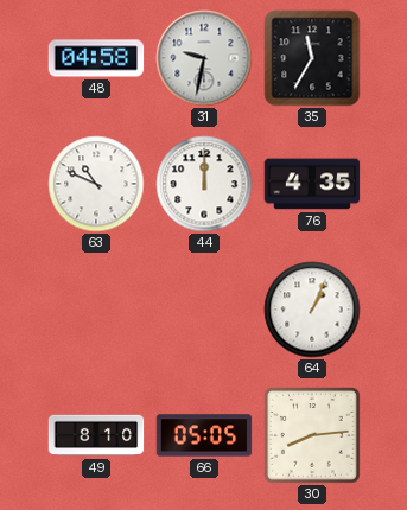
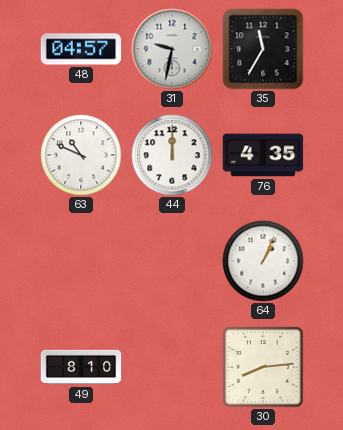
48: 04:58 -> 04:57
66: 05:05 -> none
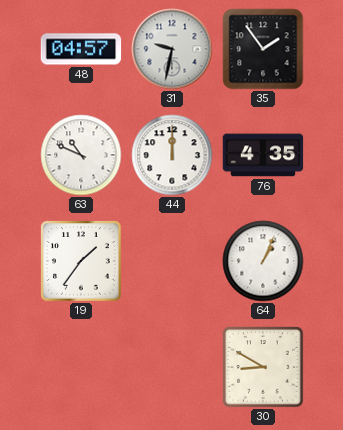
35: 11:35 -> 1:54
19: none -> 1:36
49: 8:10 -> none
30: 8:14 -> 8:50
